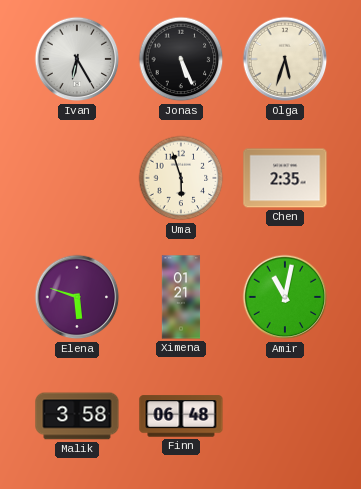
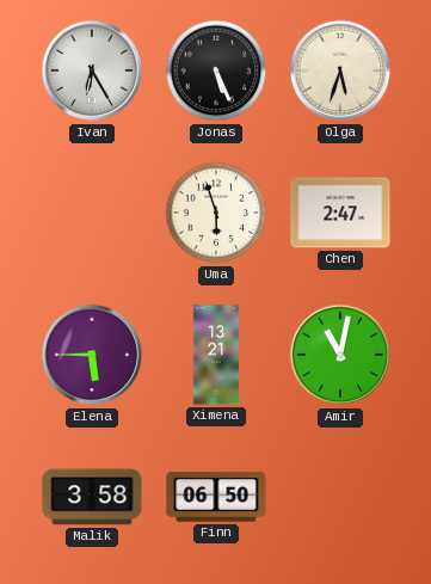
Chen: 2:35 -> 2:47
Elena: 5:48 -> 5:45
Ximena: 01:21 -> 13:21
Finn: 06:48 -> 06:50
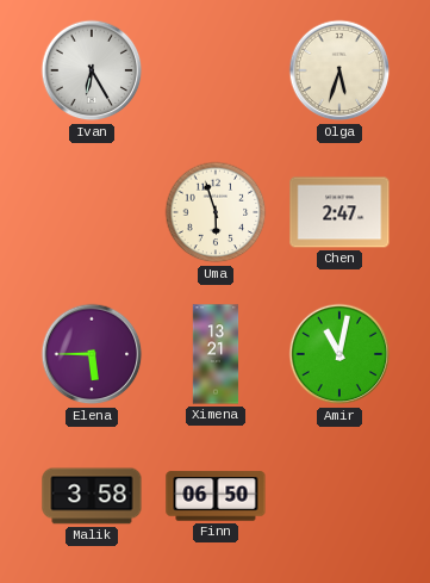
Jonas: 5:26 -> none
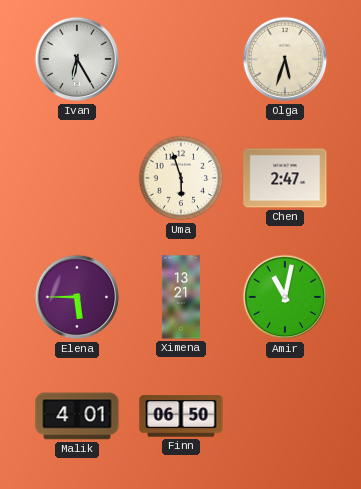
Malik: 3:58 -> 4:01
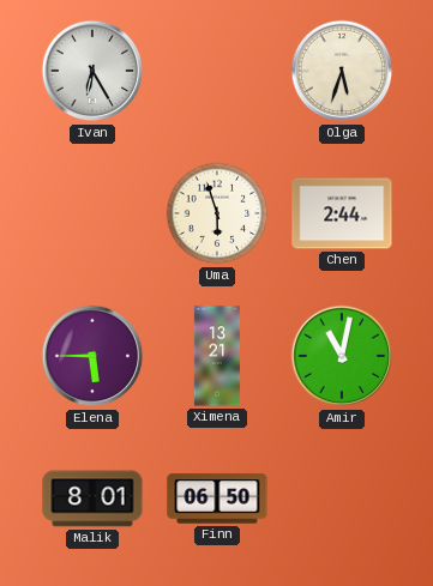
Chen: 2:47 -> 2:44
Malik: 4:01 -> 8:01
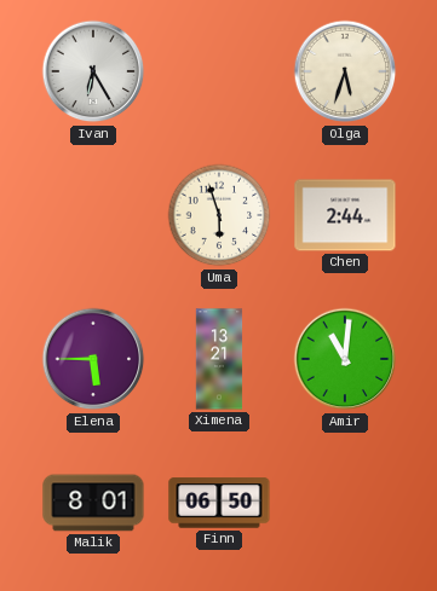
Amir: 11:02 -> 11:01
